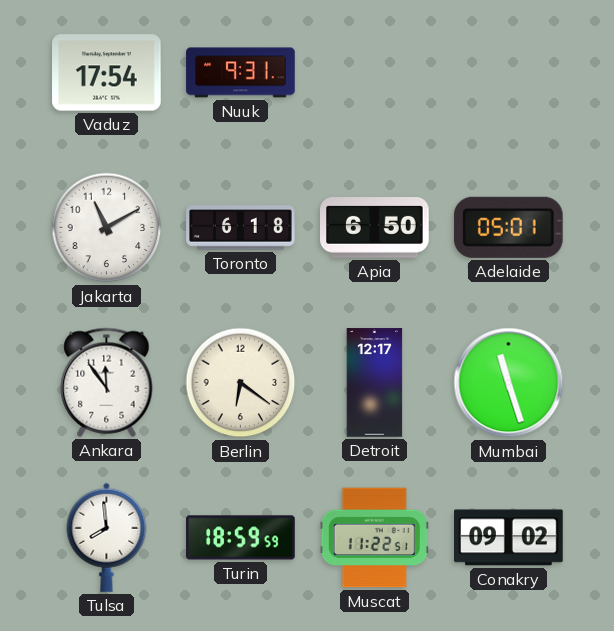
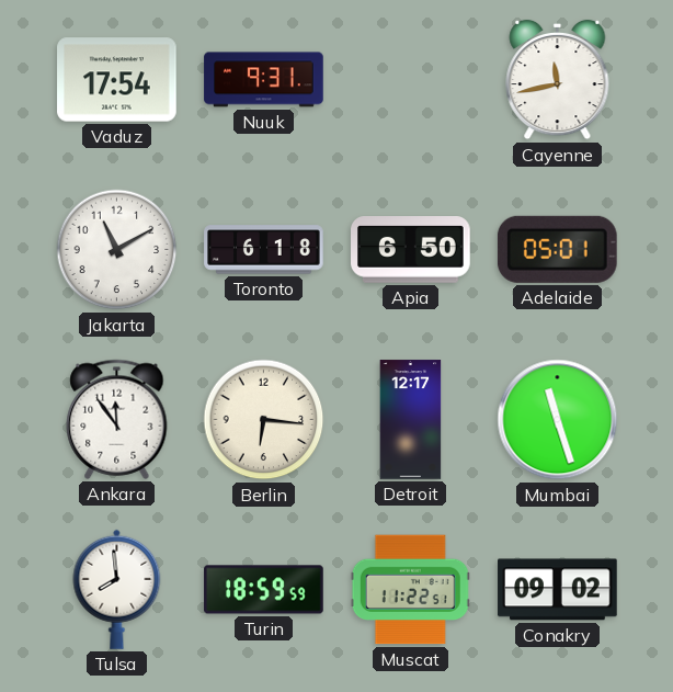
Cayenne: none -> 11:43
Berlin: 6:21 -> 6:16
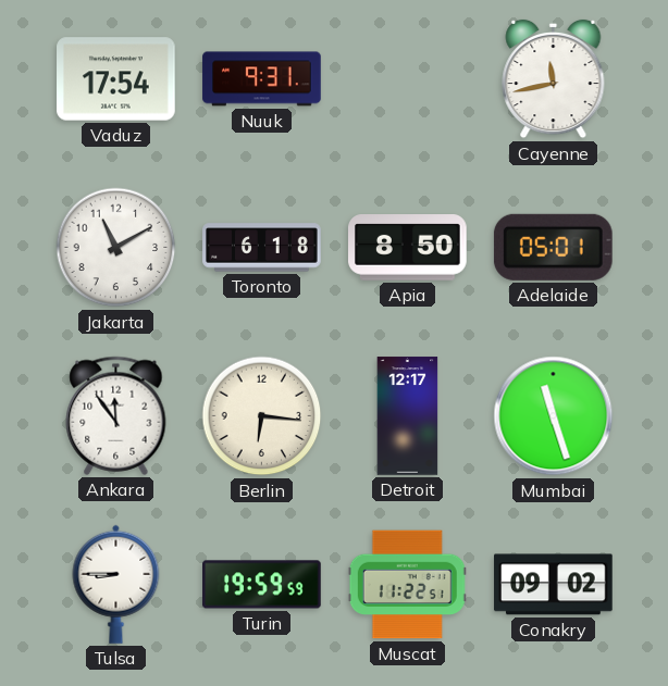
Apia: 6:50 -> 8:50
Tulsa: 7:59 -> 8:45
Turin: 18:59 -> 19:59
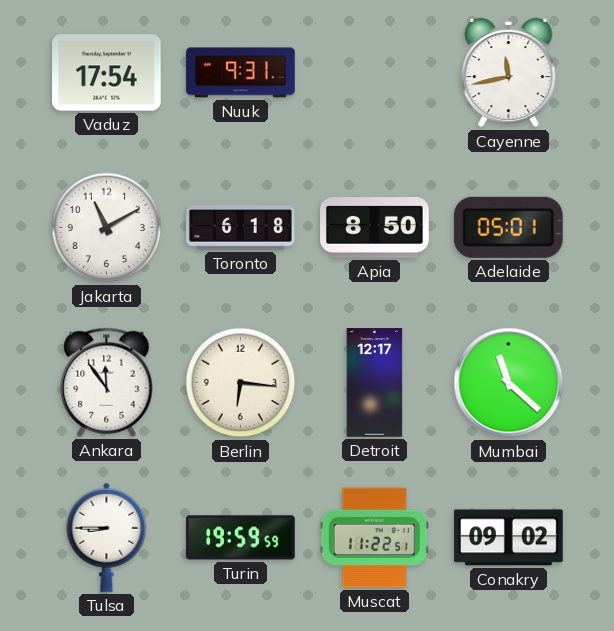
Mumbai: 11:27 -> 11:22
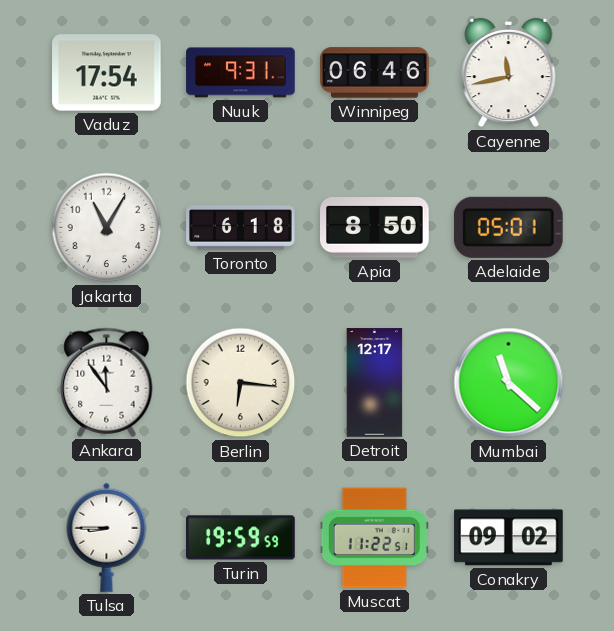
Winnipeg: none -> 06:46
Jakarta: 11:10 -> 11:05
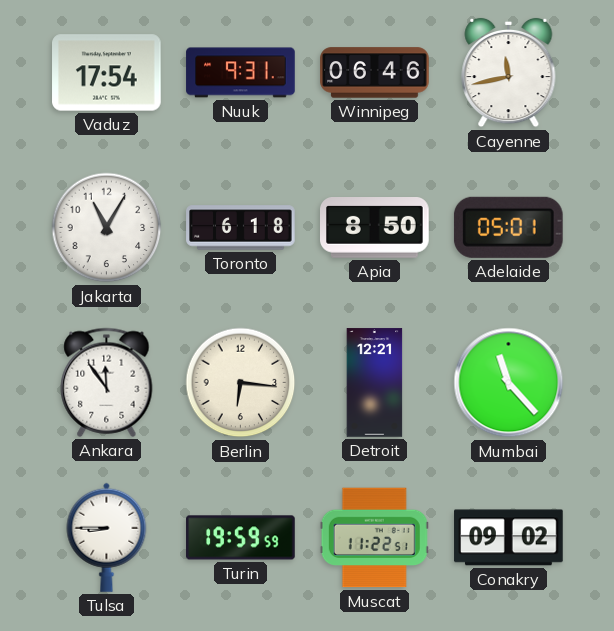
Detroit: 12:17 -> 12:21
Mumbai: 11:22 -> 11:23
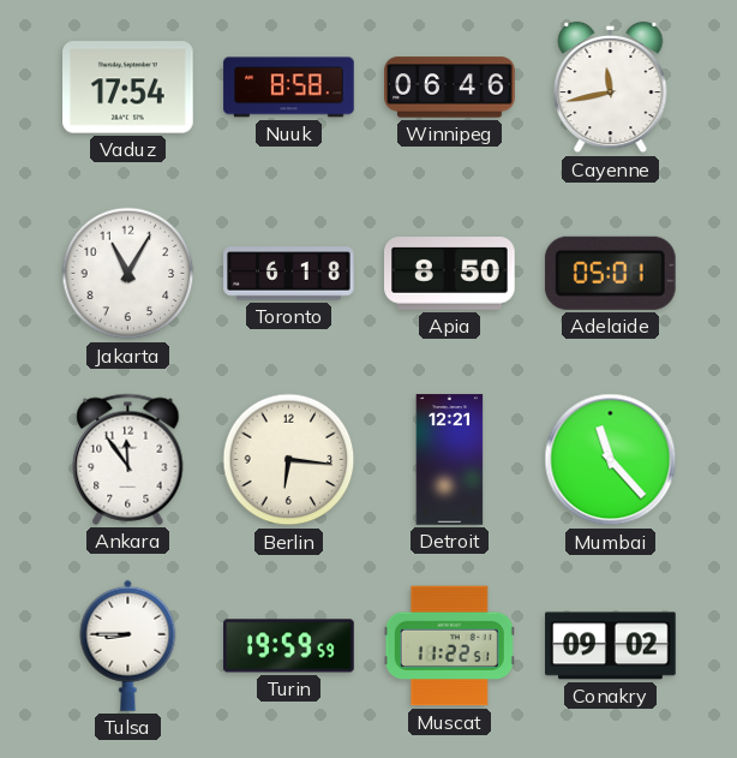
Nuuk: 9:31 -> 8:58
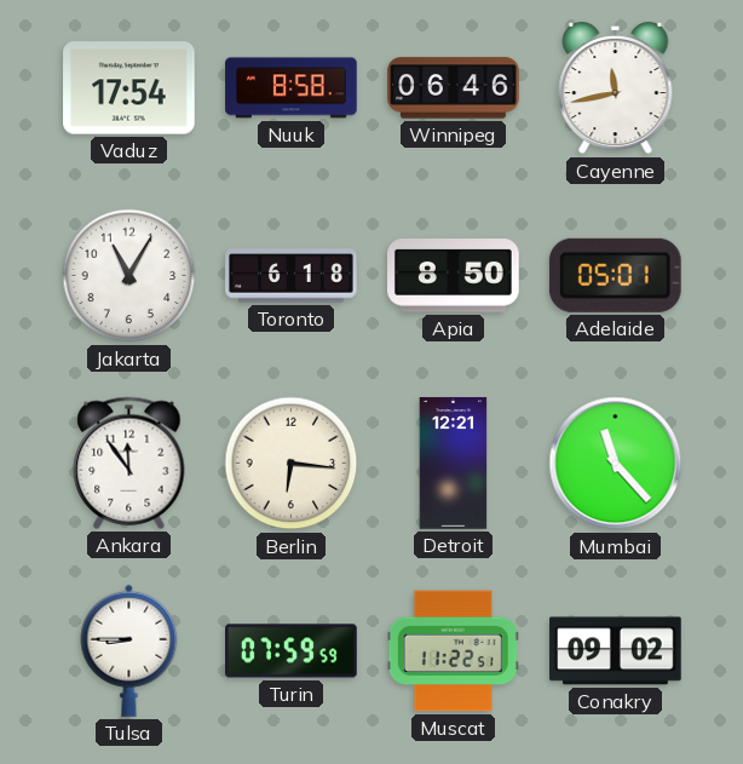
Turin: 19:59 -> 07:59
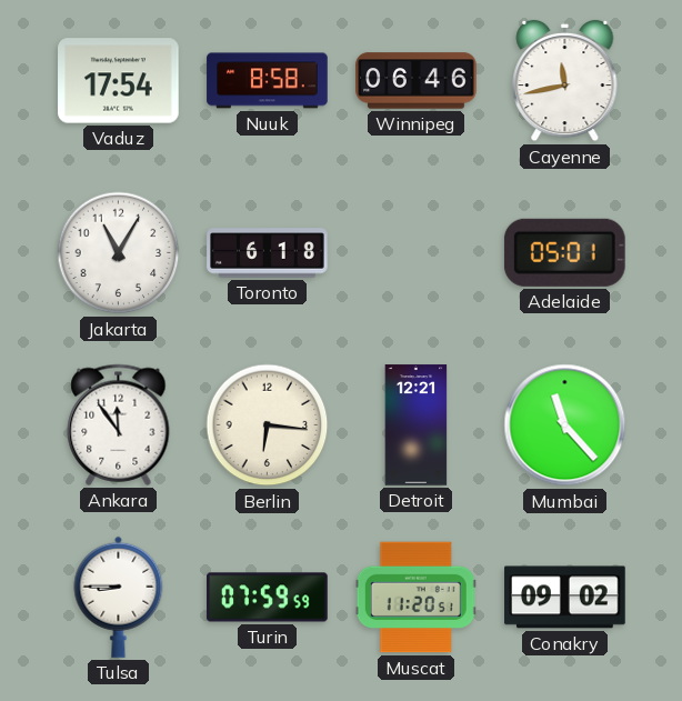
Apia: 8:50 -> none
Muscat: 11:22 -> 11:20
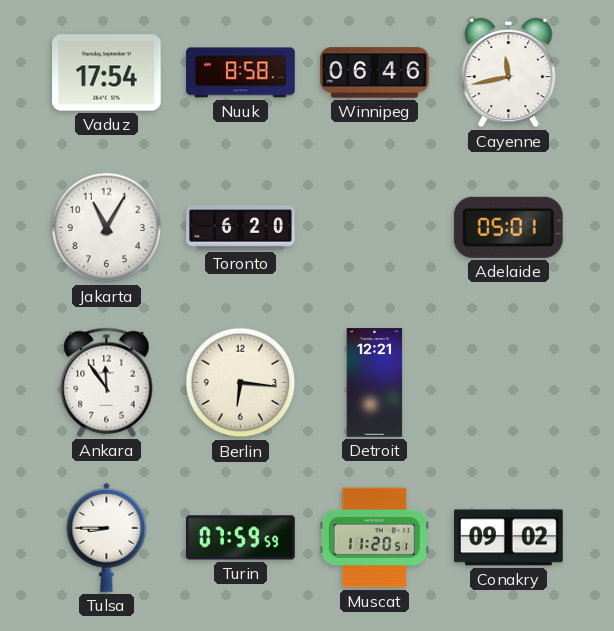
Toronto: 6:18 -> 6:20
Mumbai: 11:23 -> none
